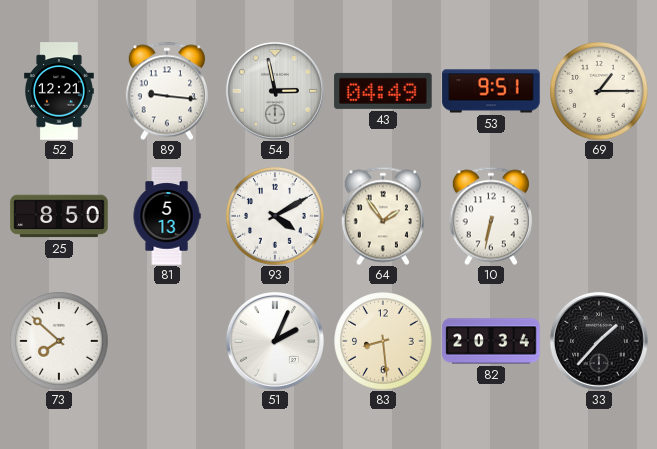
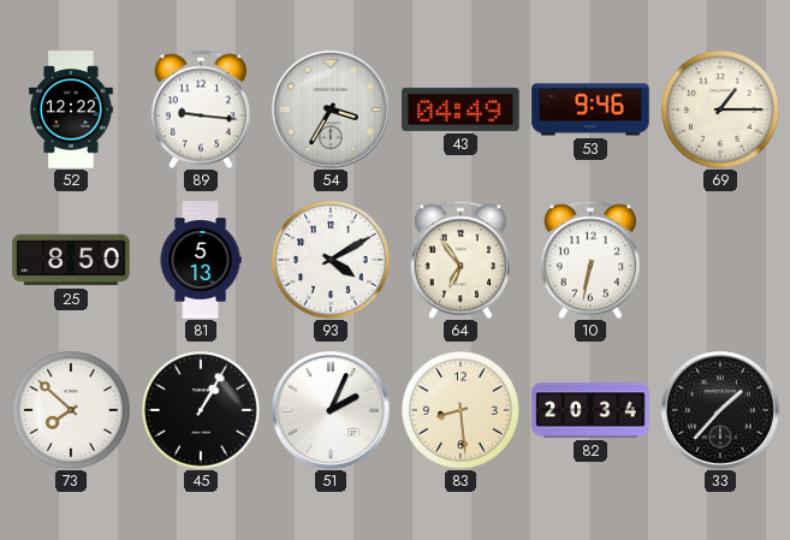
52: 12:21 -> 12:22
54: 2:58 -> 3:35
53: 9:51 -> 9:46
64: 1:54 -> 6:54
45: none -> 1:05
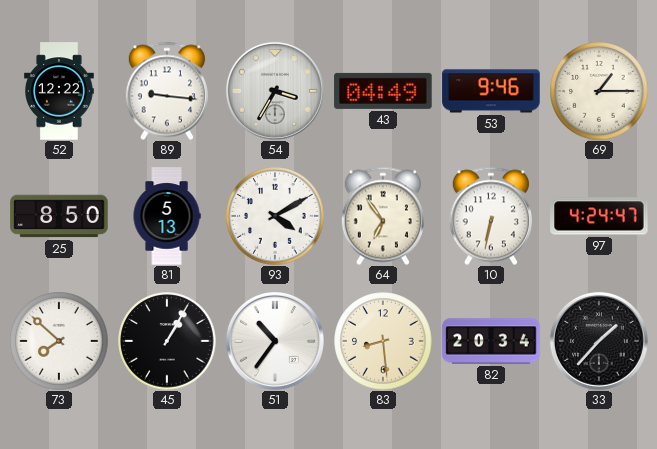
97: none -> 4:24
51: 2:04 -> 10:36
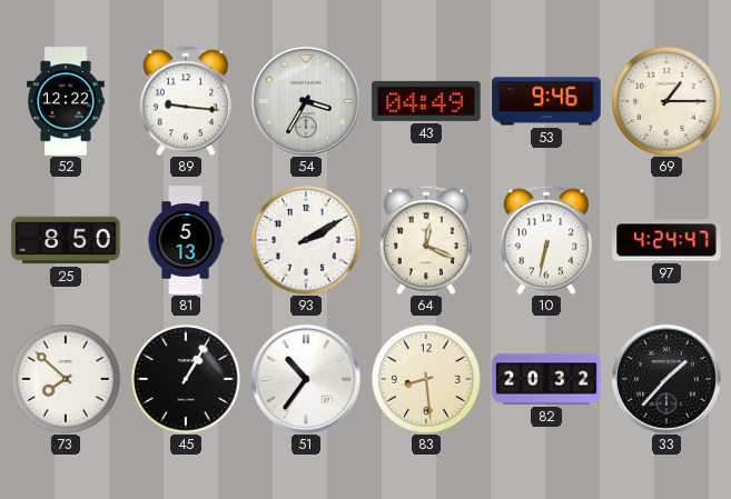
93: 4:10 -> 2:10
64: 6:54 -> 12:19
82: 20:34 -> 20:32
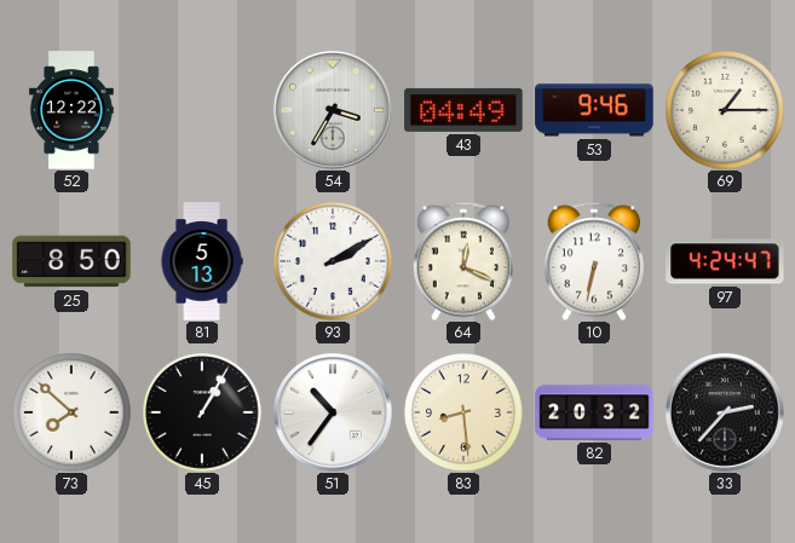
89: 9:16 -> none
33: 1:37 -> 2:37
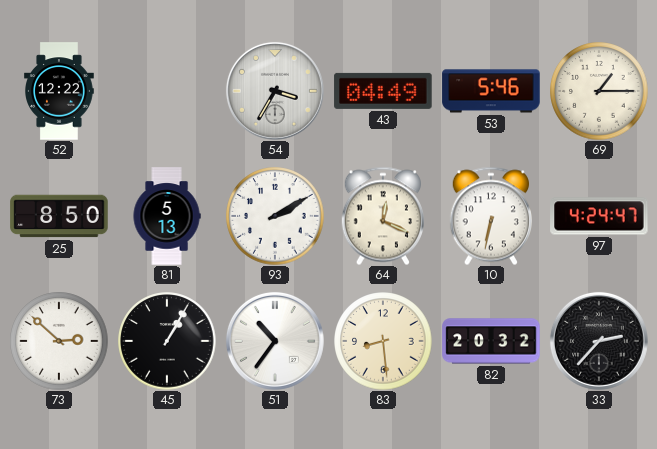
53: 9:46 -> 5:46
73: 7:52 -> 2:52
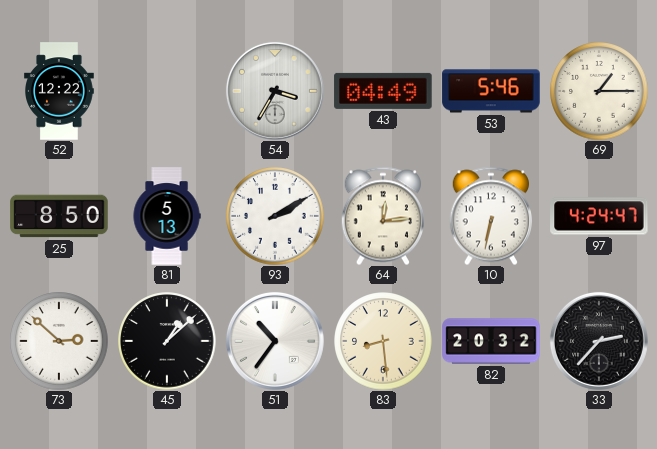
64: 12:19 -> 12:14
45: 1:05 -> 1:08
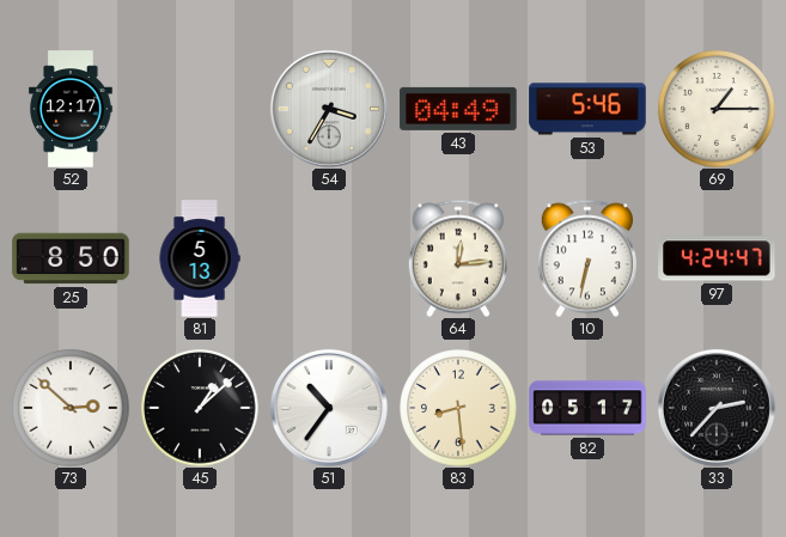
52: 12:22 -> 12:17
93: 2:10 -> none
82: 20:32 -> 05:17
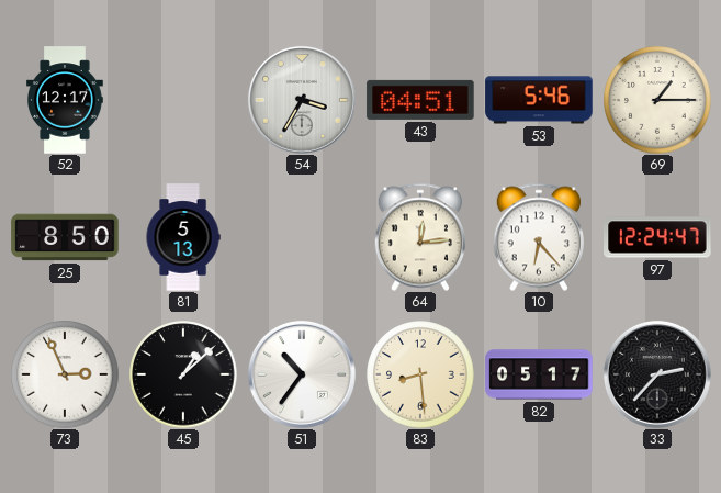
43: 04:49 -> 04:51
10: 6:32 -> 6:23
97: 4:24 -> 12:24
73: 2:52 -> 2:56
